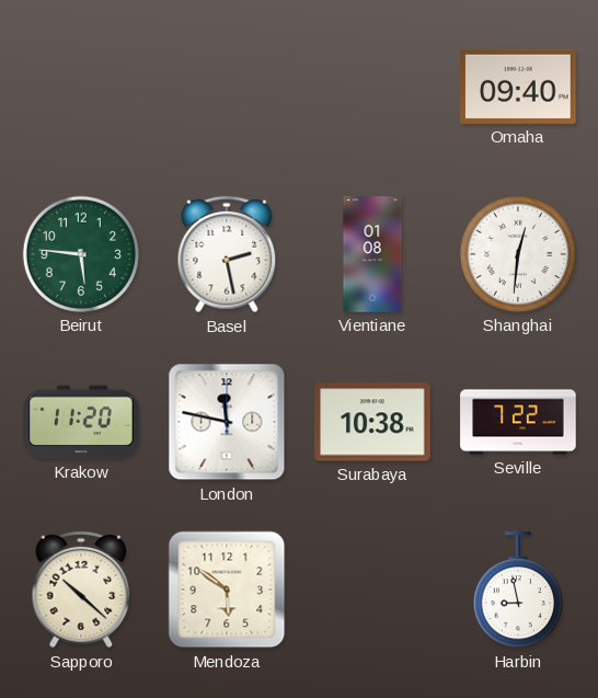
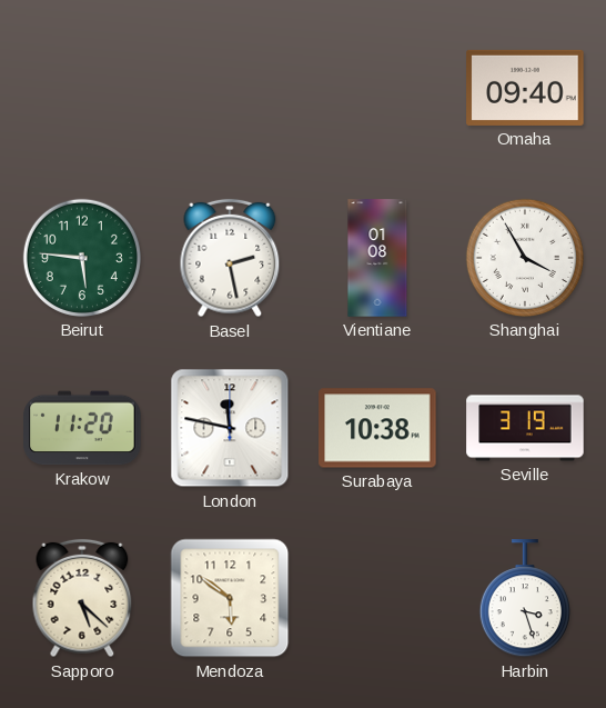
Shanghai: 12:31 -> 3:55
Seville: 7:22 -> 3:19
Sapporo: 10:22 -> 5:22
Harbin: 8:58 -> 3:27
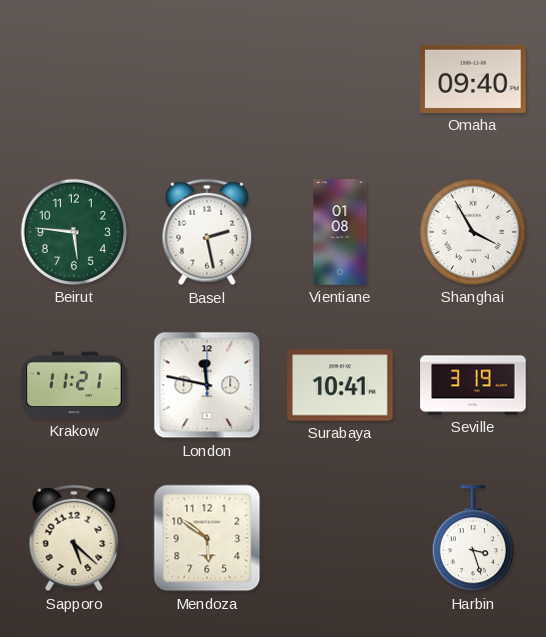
Krakow: 11:20 -> 11:21
Surabaya: 10:38 -> 10:41
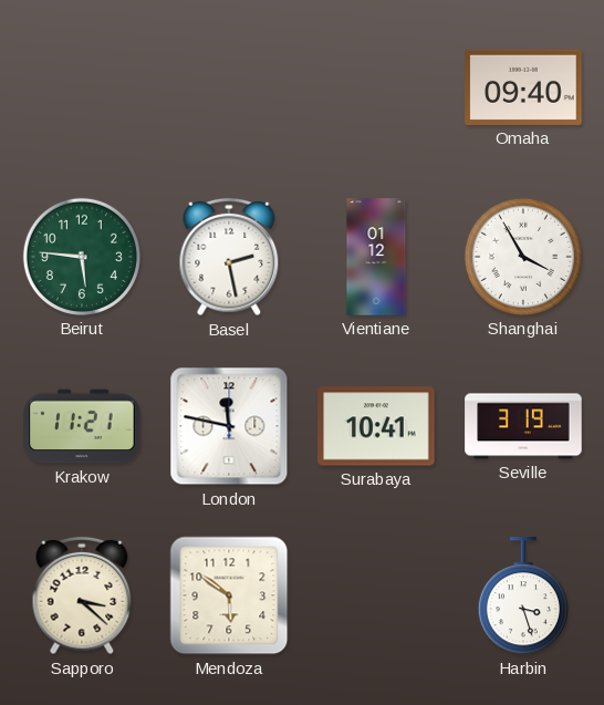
Vientiane: 01:08 -> 01:12
Sapporo: 5:22 -> 3:22
